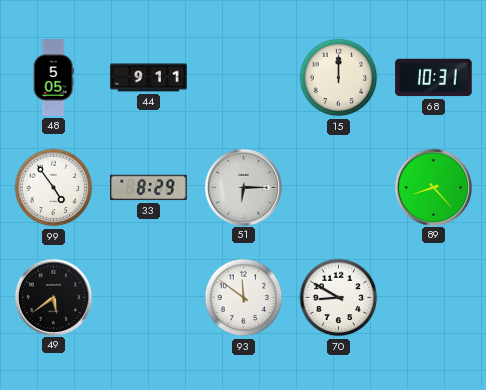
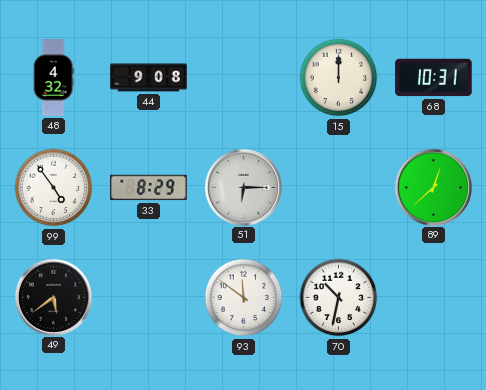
48: 5:05 -> 4:32
44: 9:11 -> 9:08
89: 8:23 -> 12:38
70: 8:50 -> 10:32
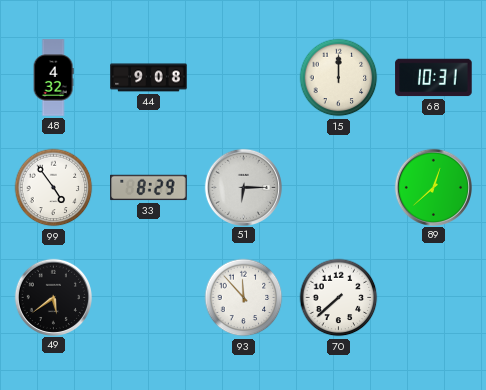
93: 11:51 -> 11:53
70: 10:32 -> 7:38
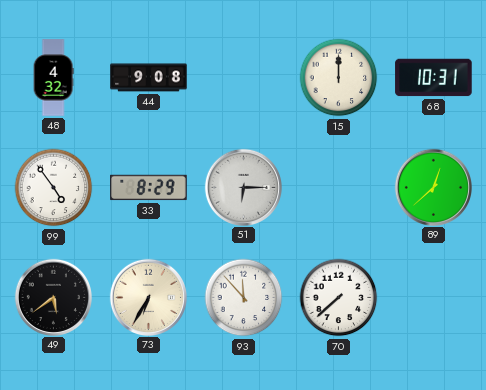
73: none -> 6:35
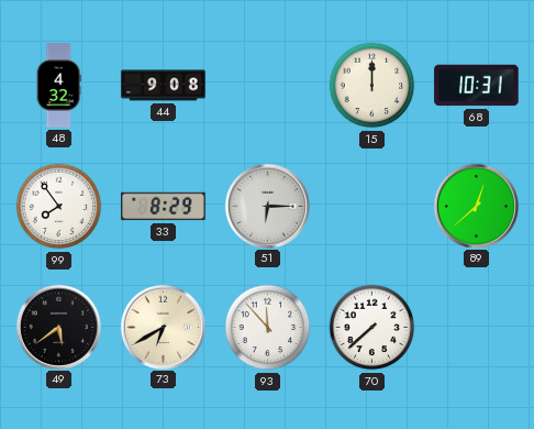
99: 4:54 -> 7:54
73: 6:35 -> 6:40
